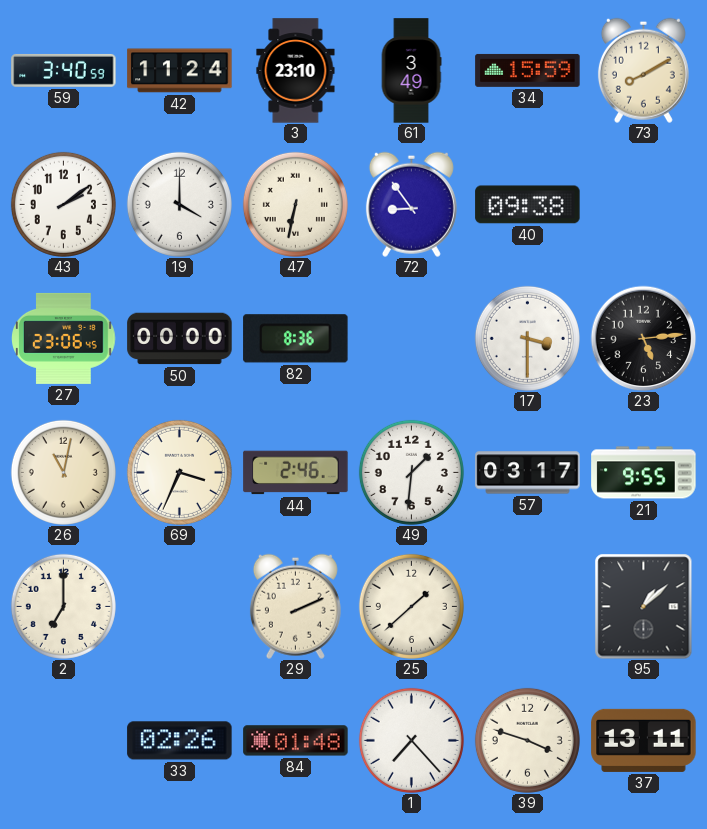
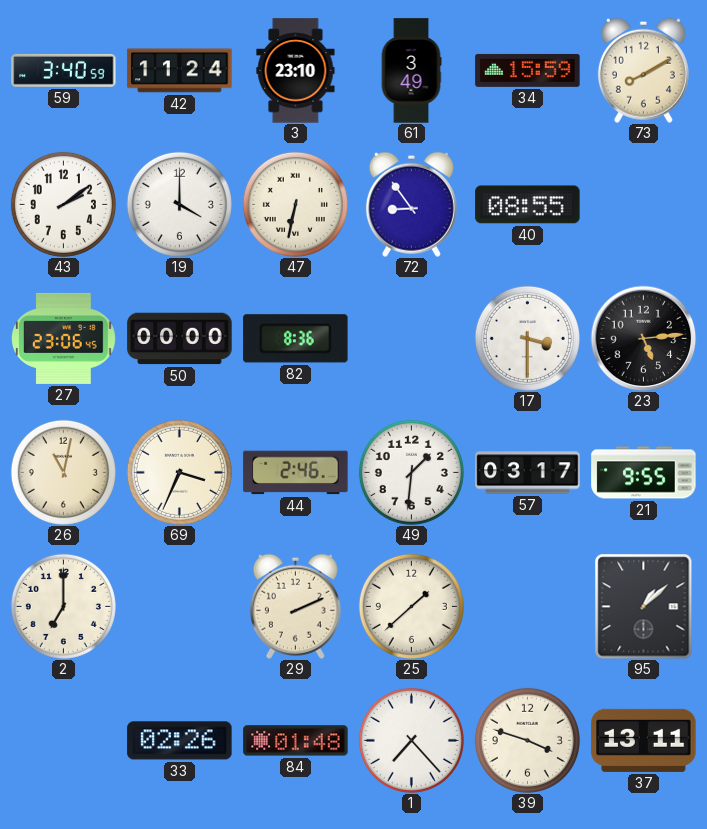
40: 09:38 -> 08:55
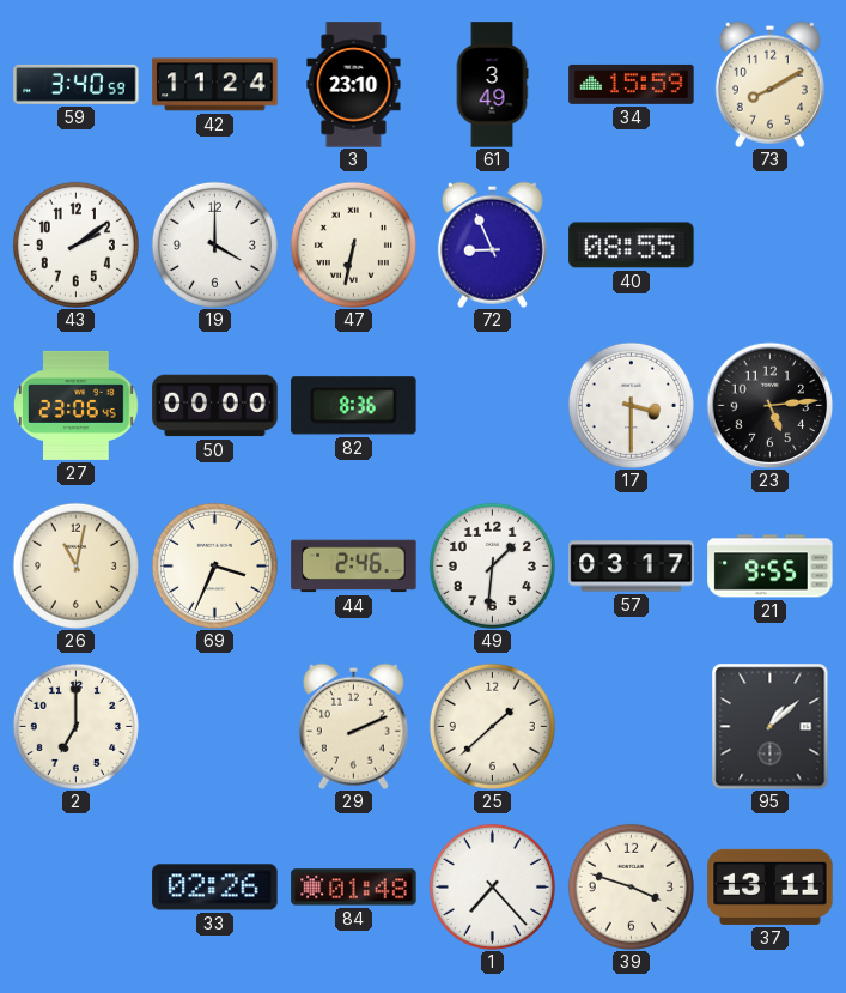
72: 8:54 -> 8:56
